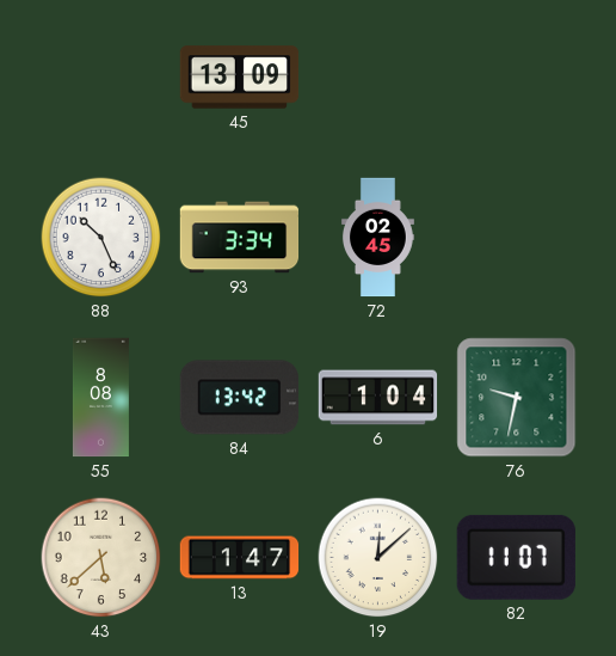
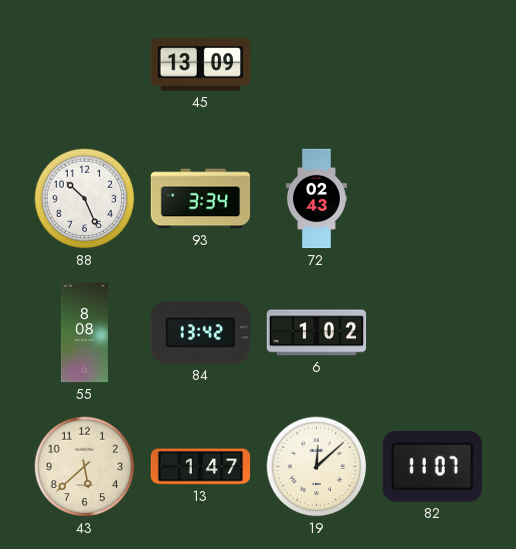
72: 02:45 -> 02:43
6: 1:04 -> 1:02
76: 9:32 -> none
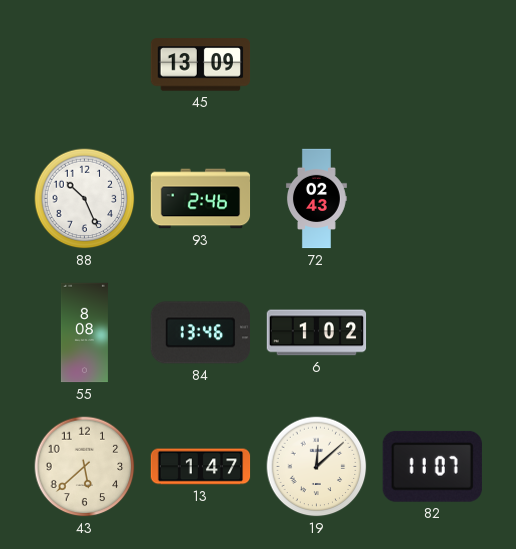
93: 3:34 -> 2:46
84: 13:42 -> 13:46
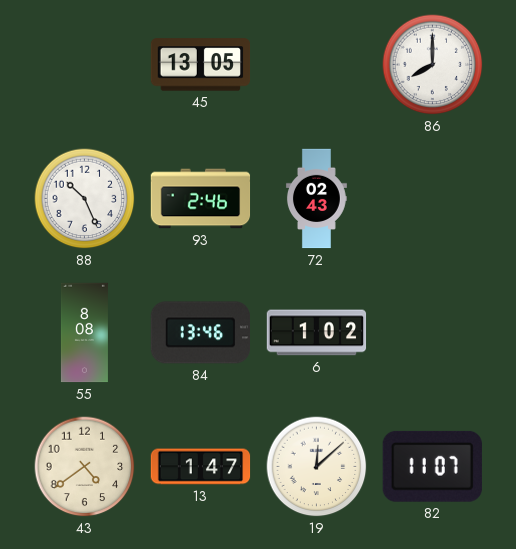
45: 13:09 -> 13:05
86: none -> 8:00
43: 5:38 -> 4:39
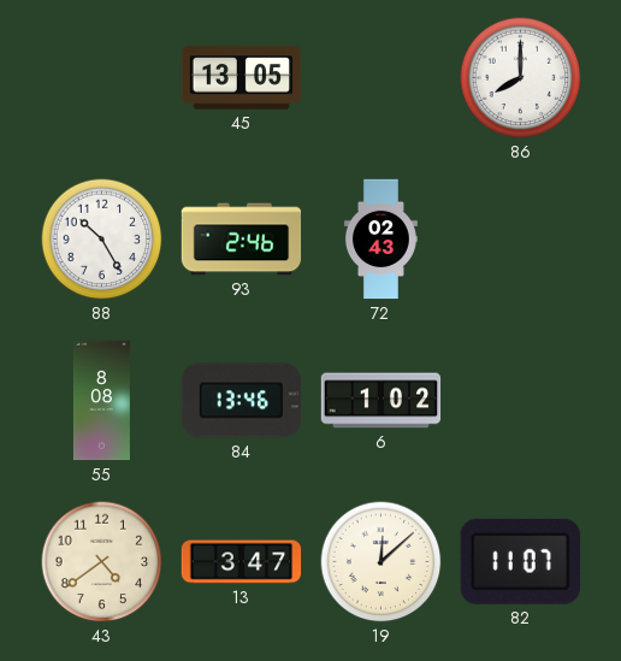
88: 10:26 -> 10:25
13: 1:47 -> 3:47
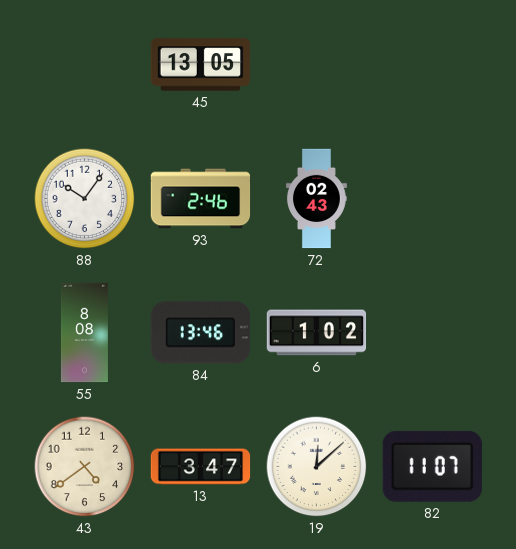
86: 8:00 -> none
88: 10:25 -> 10:06
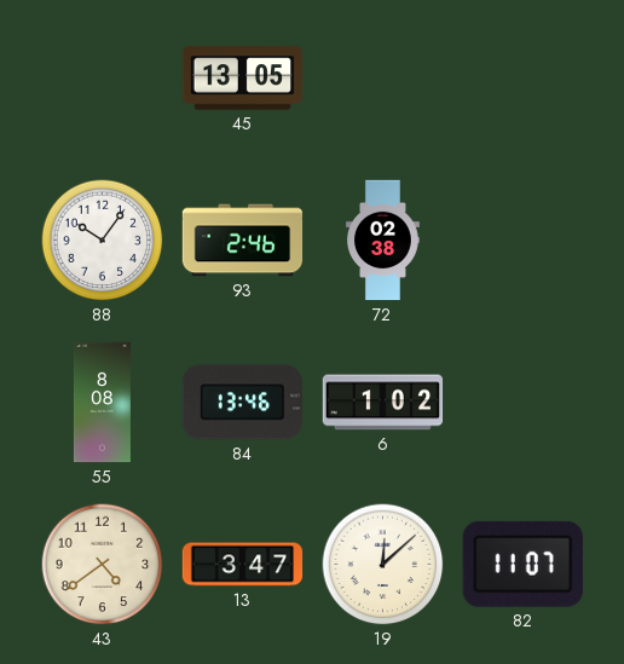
72: 02:43 -> 02:38
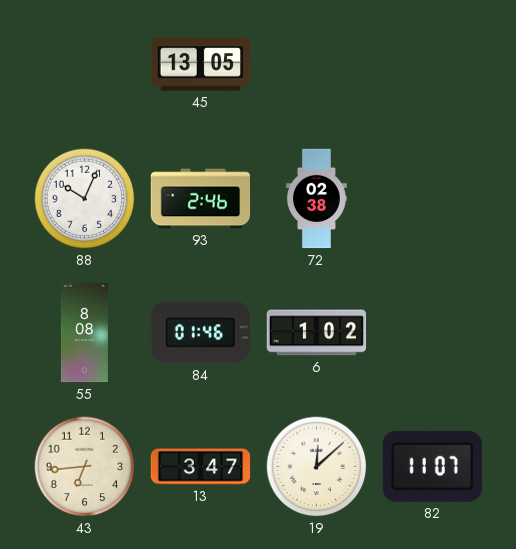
88: 10:06 -> 10:04
84: 13:46 -> 01:46
43: 4:39 -> 6:44
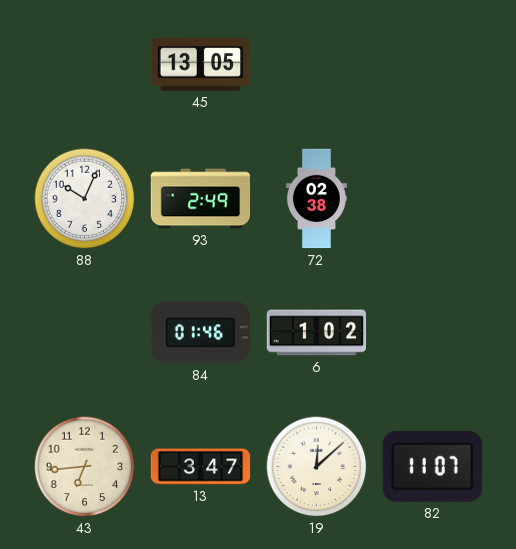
93: 2:46 -> 2:49
55: 8:08 -> none
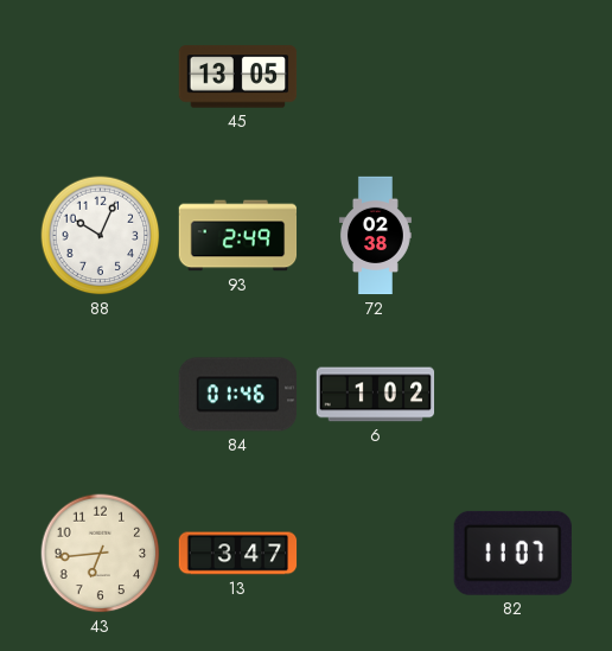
19: 12:08 -> none
